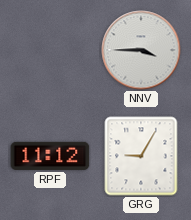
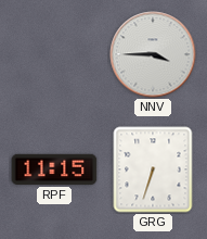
RPF: 11:12 -> 11:15
GRG: 9:05 -> 6:33
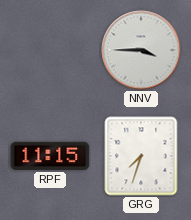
GRG: 6:33 -> 7:33
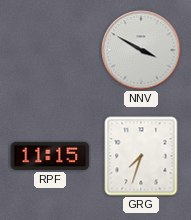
NNV: 3:45 -> 3:50
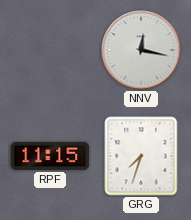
NNV: 3:50 -> 12:17
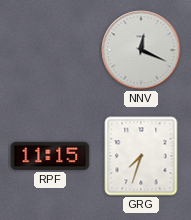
NNV: 12:17 -> 12:19
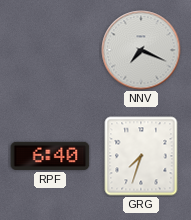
NNV: 12:19 -> 7:19
RPF: 11:15 -> 6:40
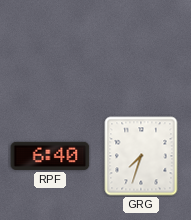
NNV: 7:19 -> none
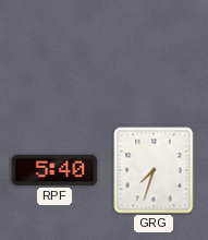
RPF: 6:40 -> 5:40
